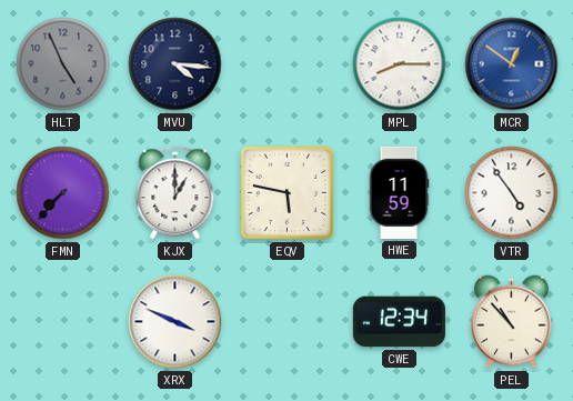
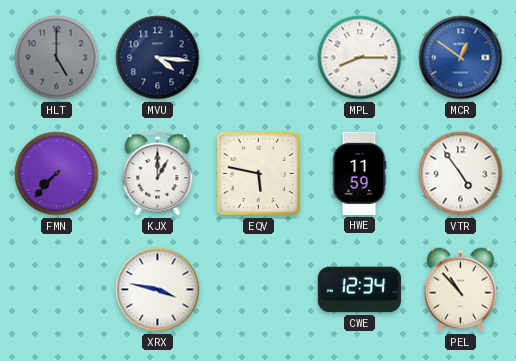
HLT: 4:56 -> 5:00
XRX: 3:49 -> 3:47
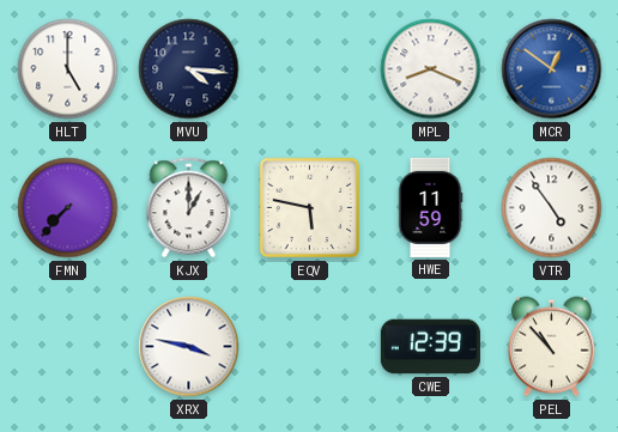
HLT dial: grey -> white
MPL: 8:15 -> 8:19
CWE: 12:34 -> 12:39
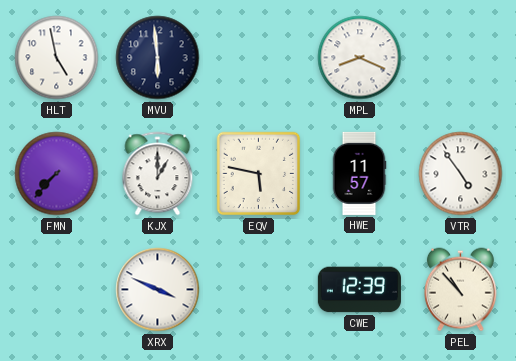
HLT: 5:00 -> 4:58
MVU: 4:16 -> 5:59
MCR: 12:51 -> none
HWE: 11:59 -> 11:57
XRX: 3:47 -> 3:49
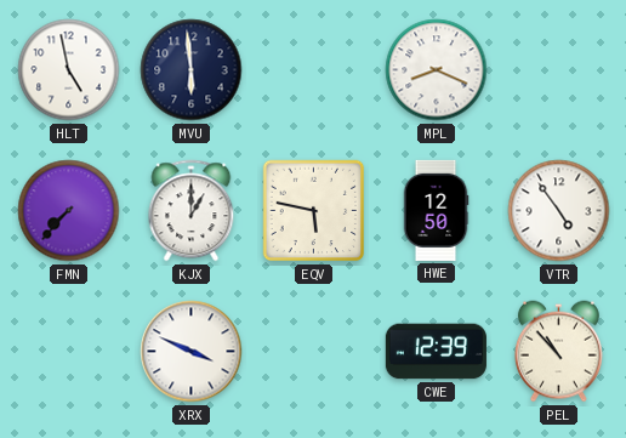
HWE: 11:57 -> 12:50
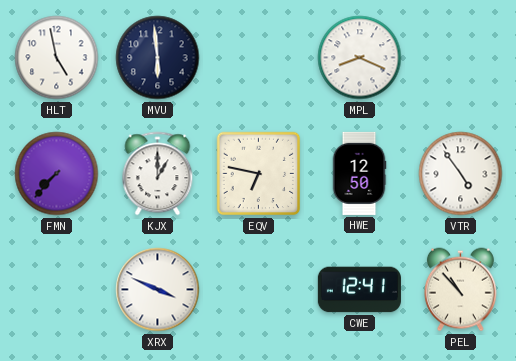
EQV: 5:47 -> 6:47
CWE: 12:39 -> 12:41
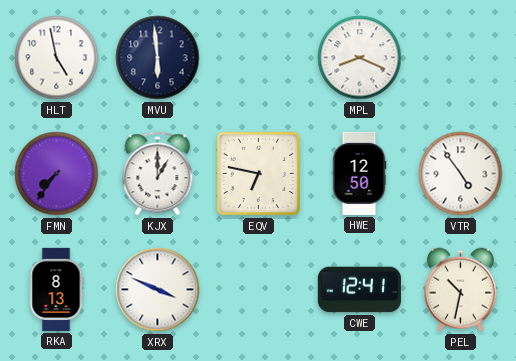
FMN: 7:37 -> 7:36
RKA: none -> 8:13
PEL: 10:53 -> 10:32
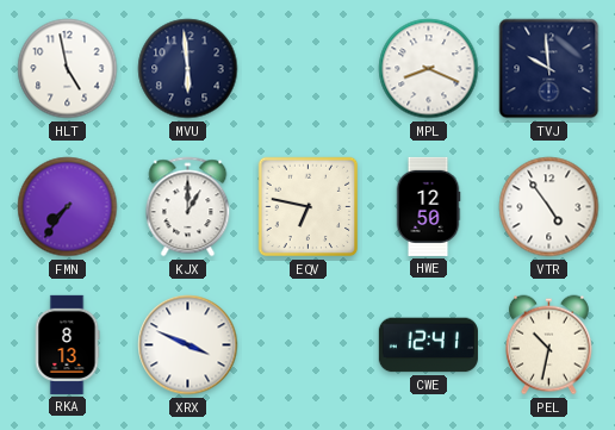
TVJ: none -> 9:59
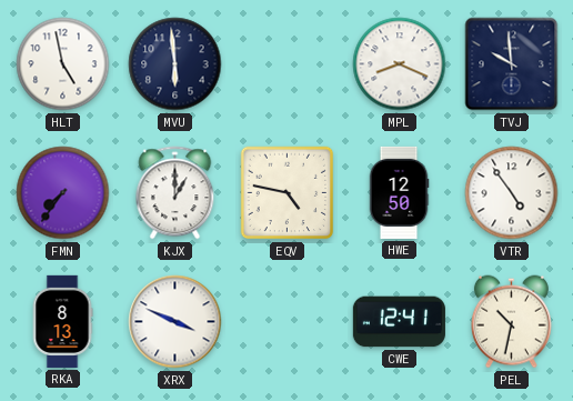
EQV: 6:47 -> 4:47
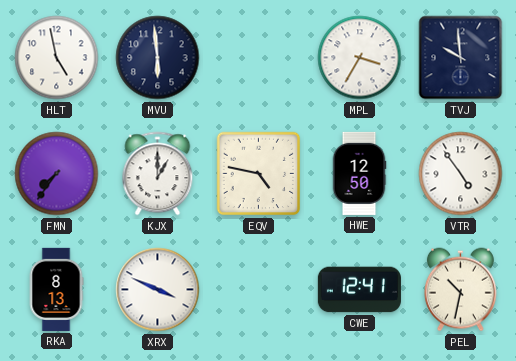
MPL: 8:19 -> 3:35
